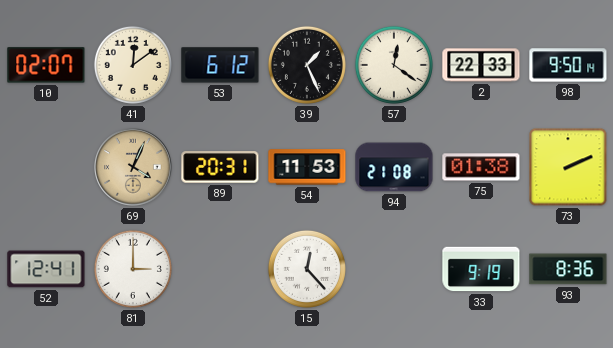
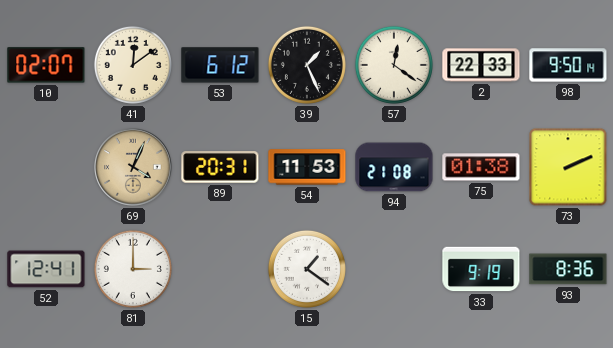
15: 12:23 -> 1:21
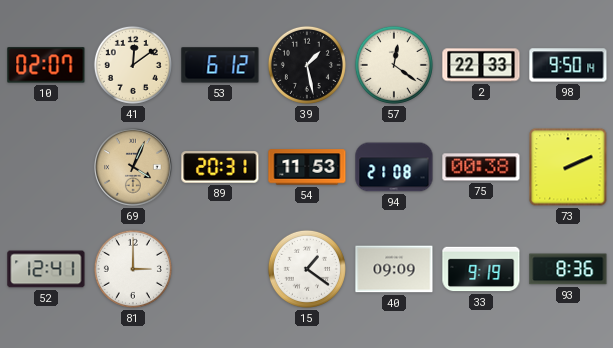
39: 1:26 -> 1:28
75: 01:38 -> 00:38
40: none -> 09:09
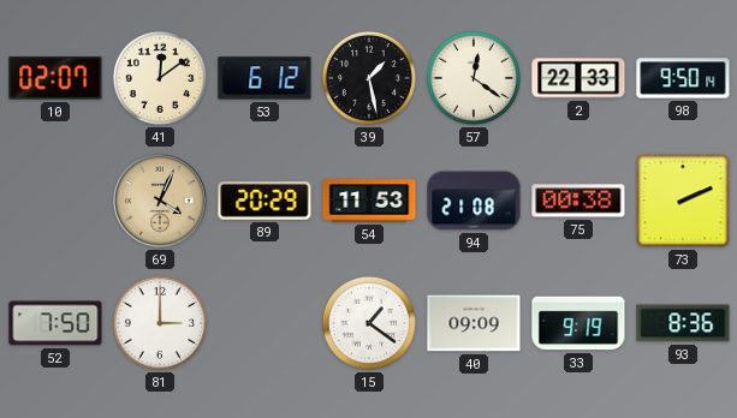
89: 20:31 -> 20:29
52: 12:41 -> 7:50
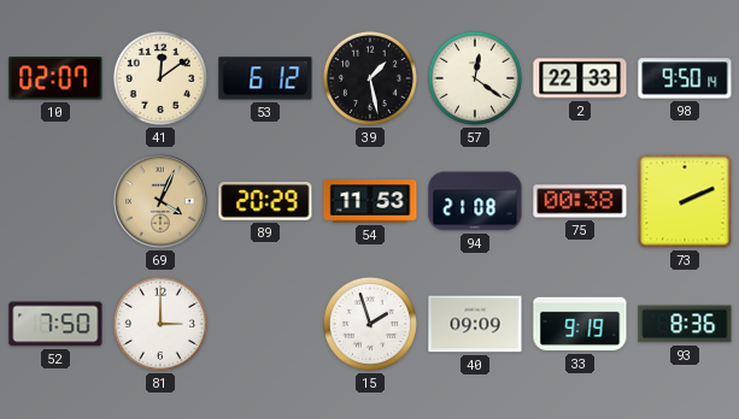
15: 1:21 -> 1:57
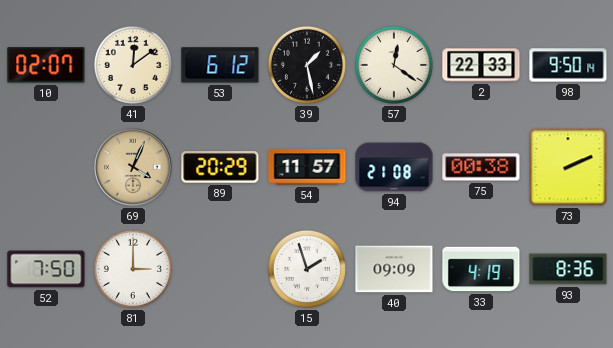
54: 11:53 -> 11:57
33: 9:19 -> 4:19
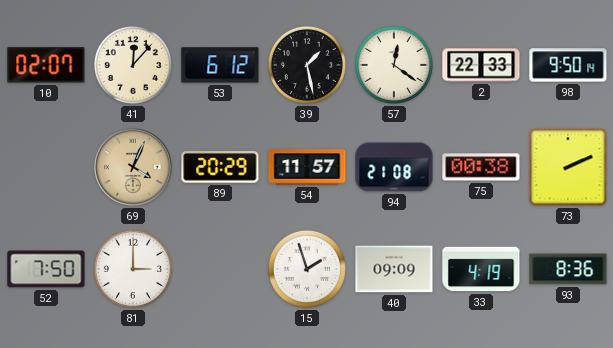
41: 12:09 -> 12:07
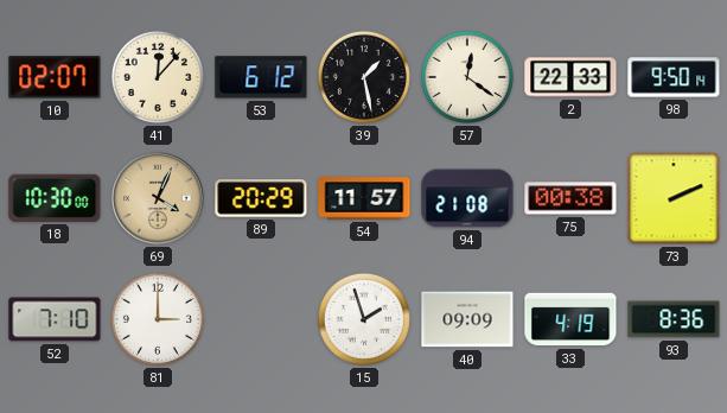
18: none -> 10:30
52: 7:50 -> 7:10
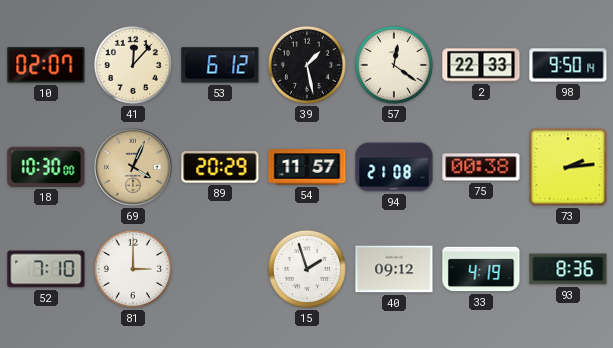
73: 2:11 -> 2:14
40: 09:09 -> 09:12
